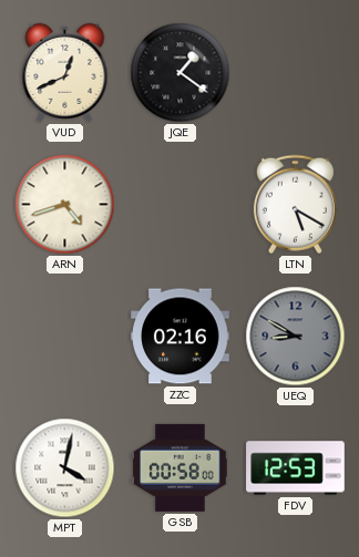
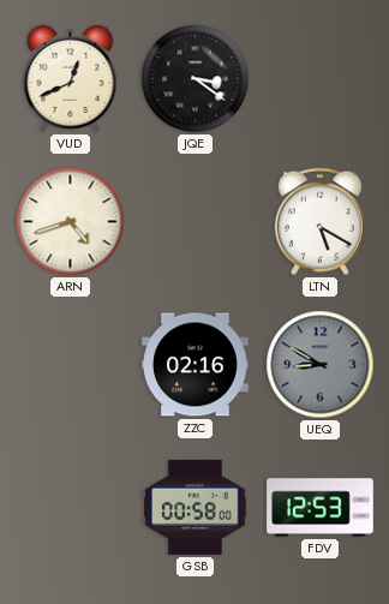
JQE: 1:21 -> 3:21
MPT: 4:02 -> none
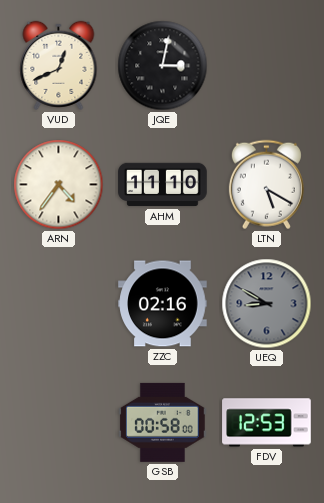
JQE: 3:21 -> 3:02
ARN: 4:42 -> 4:36
AHM: none -> 11:10
